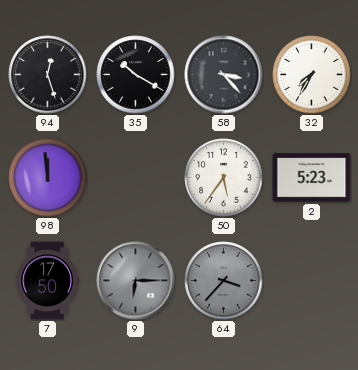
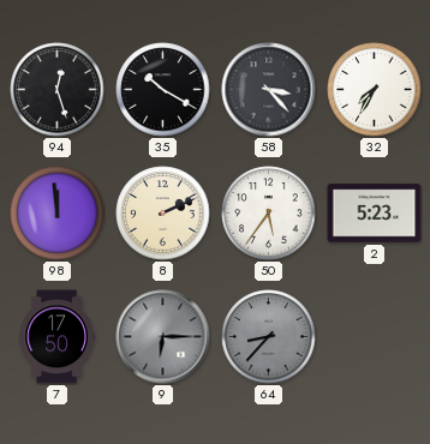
8: none -> 2:11
64: 3:37 -> 8:37
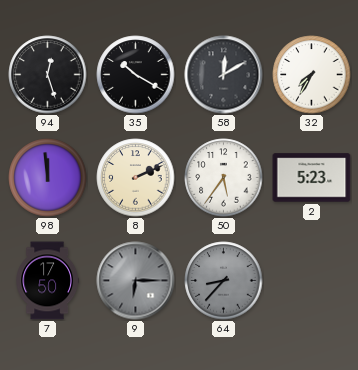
58: 3:23 -> 12:10
